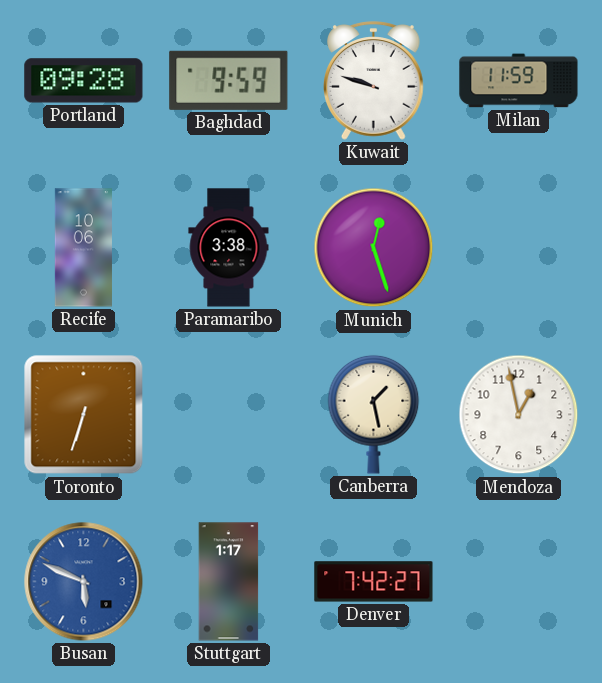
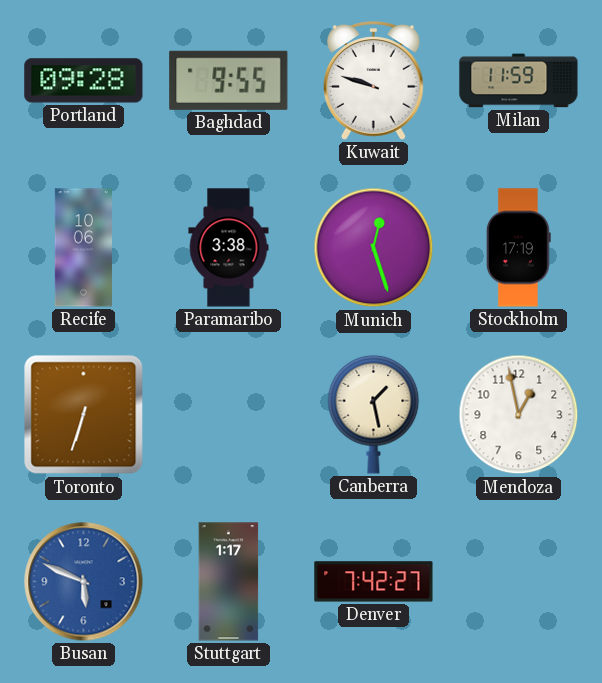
Baghdad: 9:59 -> 9:55
Stockholm: none -> 17:19
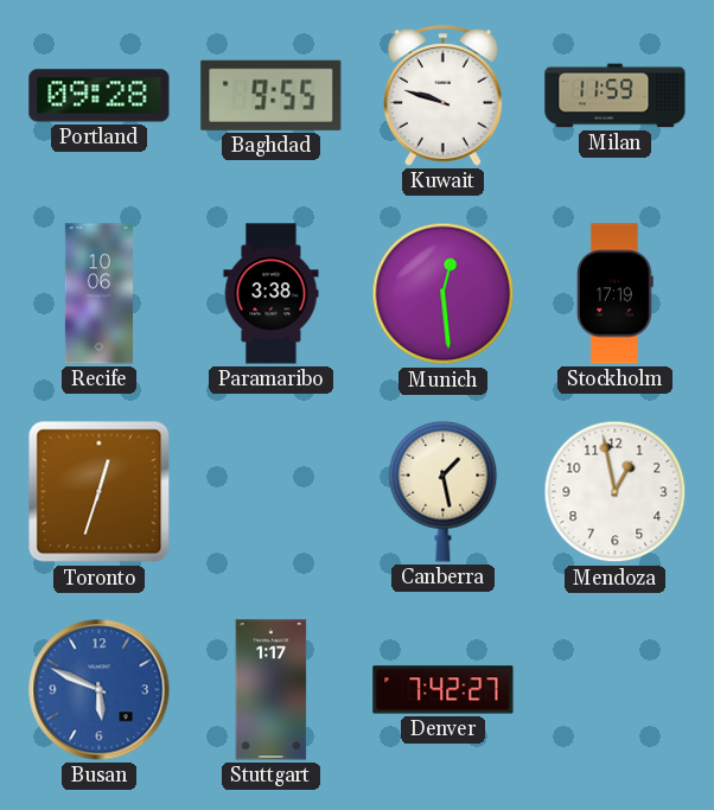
Munich: 12:27 -> 12:29
Toronto: 6:33 -> 12:33
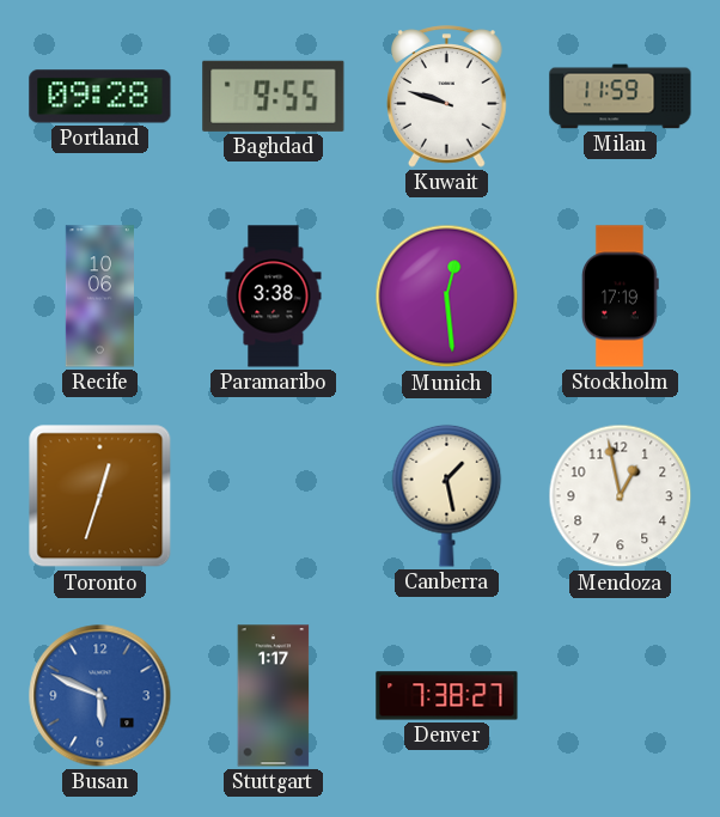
Denver: 7:42 -> 7:38
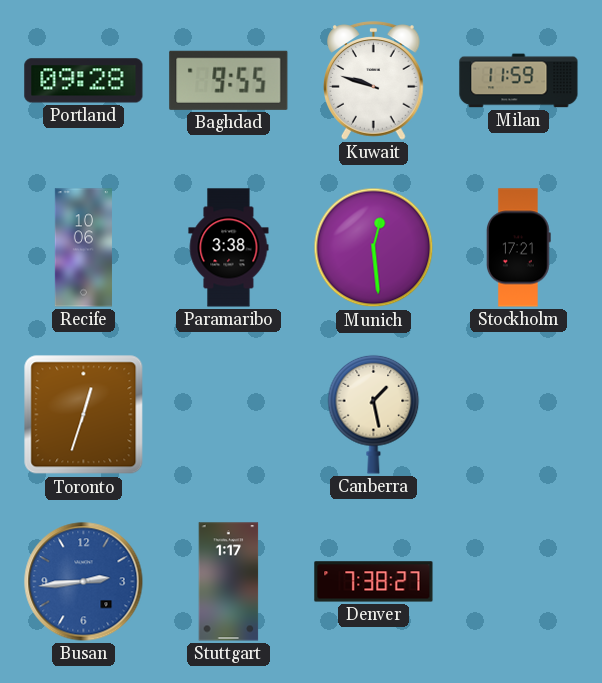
Stockholm: 17:19 -> 17:21
Mendoza: 12:58 -> none
Busan: 5:49 -> 2:44
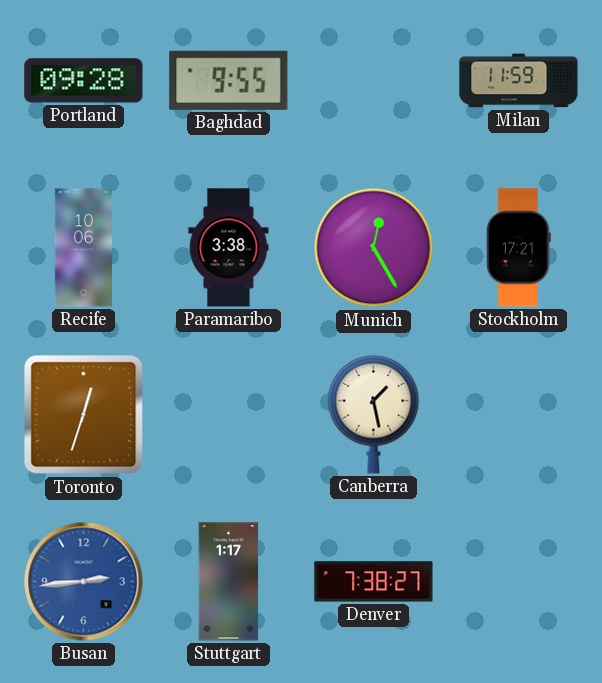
Kuwait: 9:48 -> none
Munich: 12:29 -> 12:25
